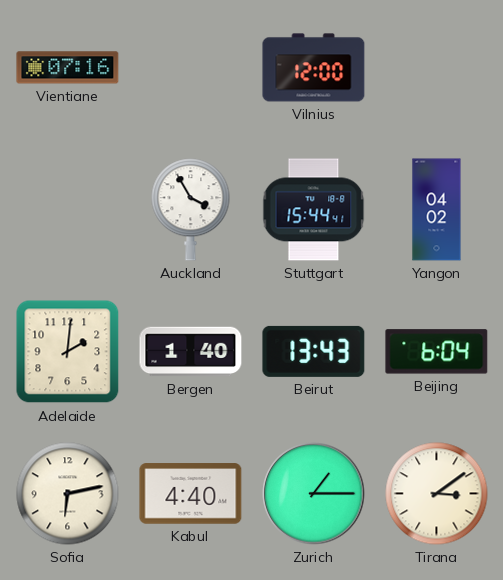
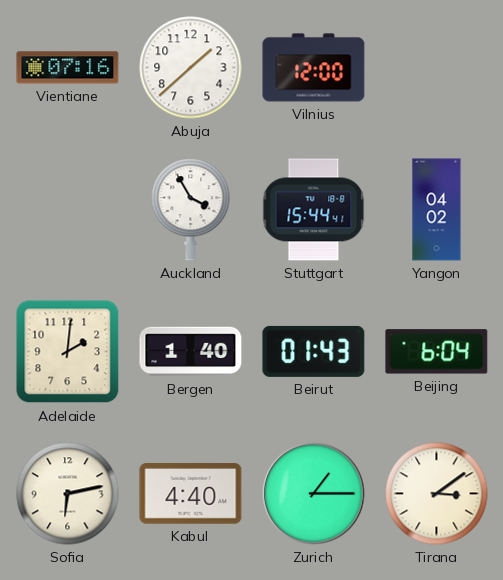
Abuja: none -> 1:38
Beirut: 13:43 -> 01:43
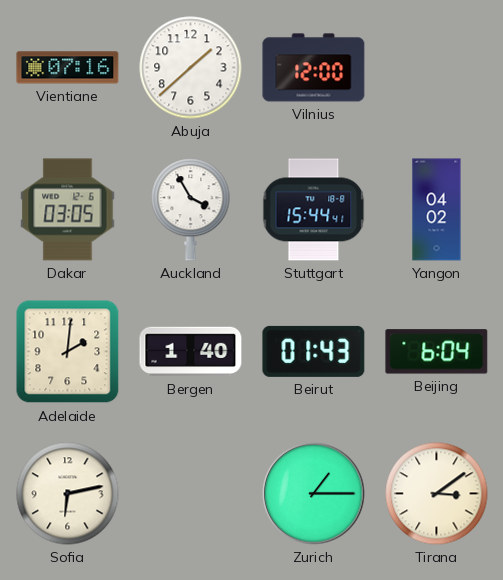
Dakar: none -> 03:05
Kabul: 4:40 -> none
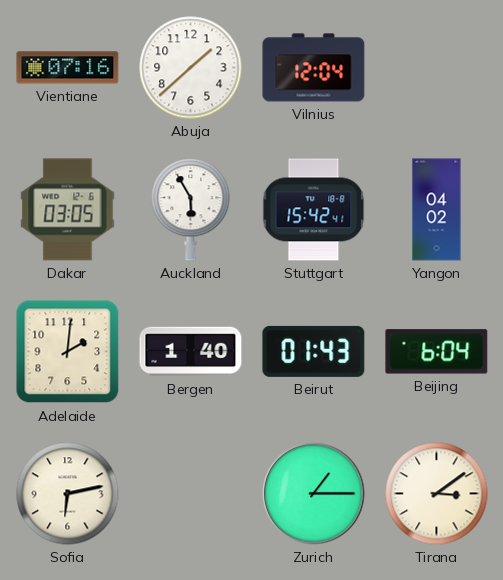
Vilnius: 12:00 -> 12:04
Auckland: 3:55 -> 5:55
Stuttgart: 15:44 -> 15:42
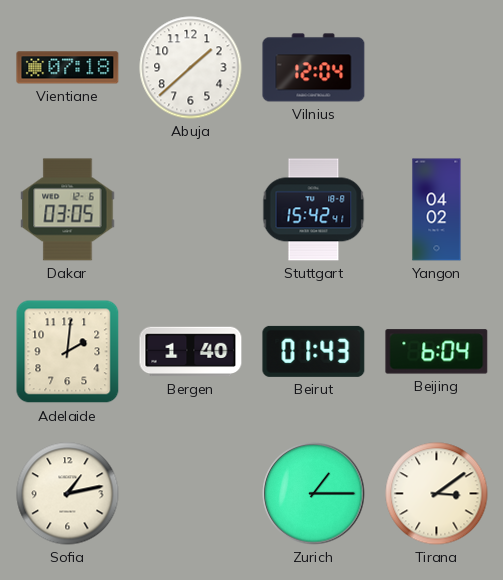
Vientiane: 07:16 -> 07:18
Auckland: 5:55 -> none
Sofia: 6:13 -> 1:13
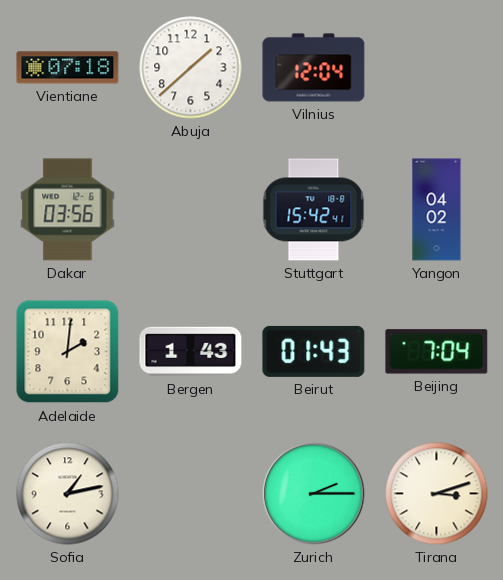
Dakar: 03:05 -> 03:56
Bergen: 1:40 -> 1:43
Beijing: 6:04 -> 7:04
Zurich: 1:15 -> 2:15
Tirana: 3:09 -> 3:12
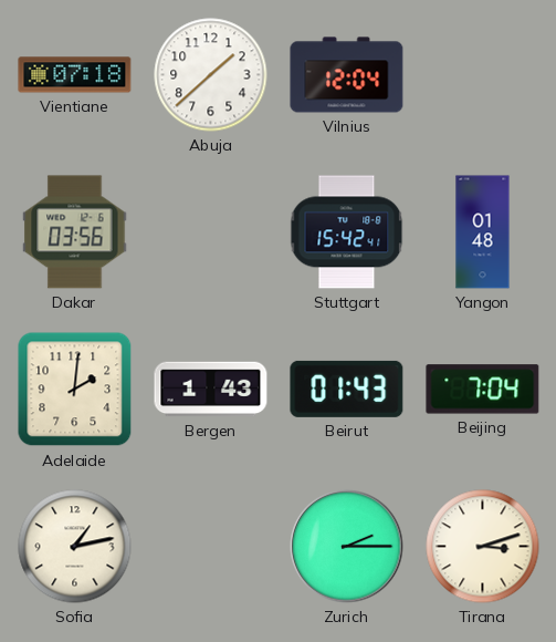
Yangon: 04:02 -> 01:48
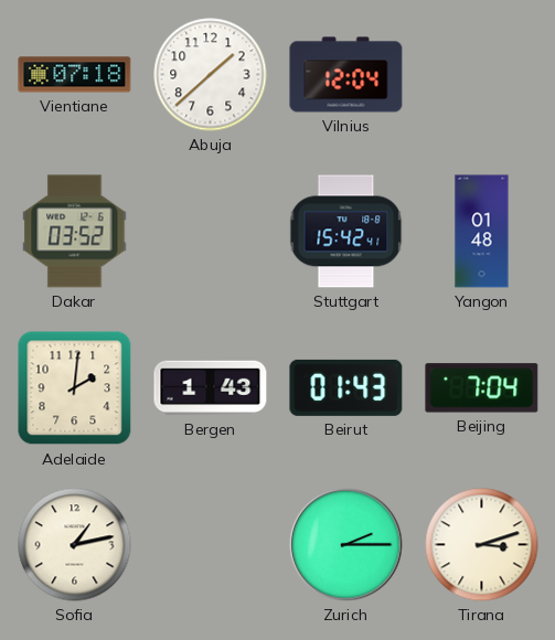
Dakar: 03:56 -> 03:52
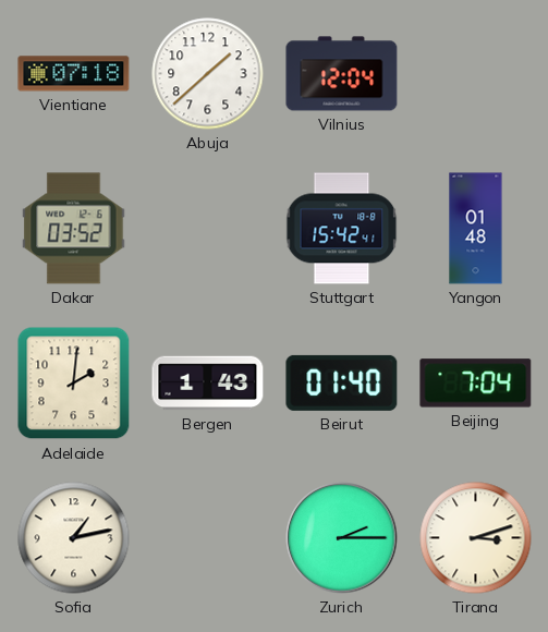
Beirut: 01:43 -> 01:40
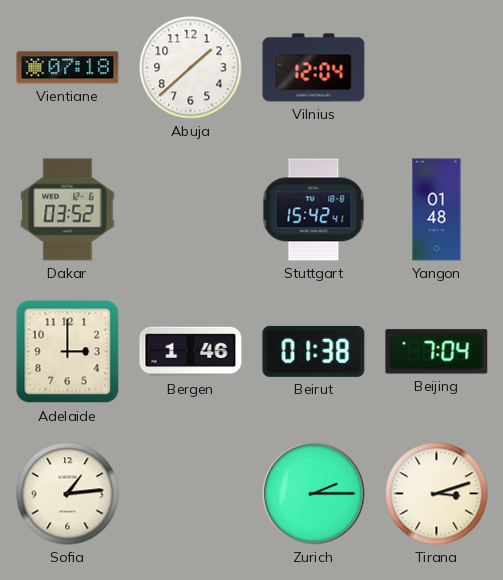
Adelaide: 2:01 -> 3:00
Bergen: 1:43 -> 1:46
Beirut: 01:40 -> 01:38
Sofia: 1:13 -> 1:14
